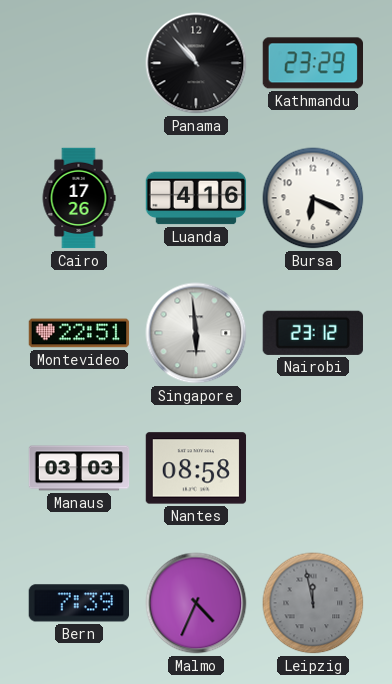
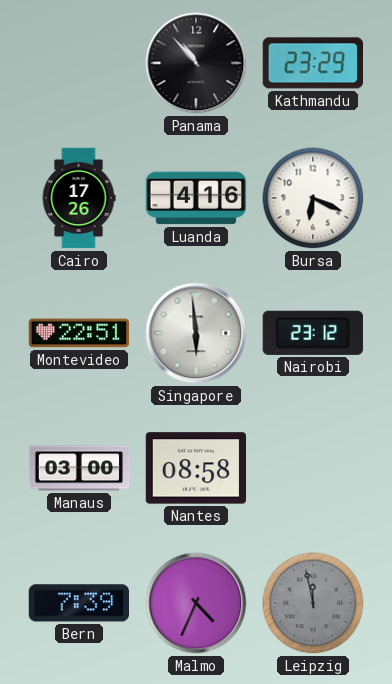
Manaus: 03:03 -> 03:00
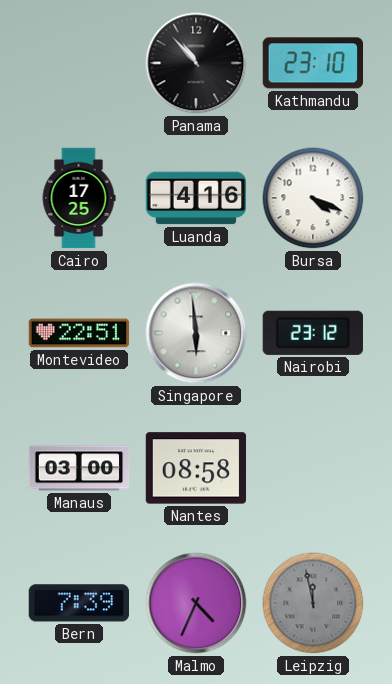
Kathmandu: 23:29 -> 23:10
Cairo: 17:26 -> 17:25
Bursa: 6:19 -> 4:19
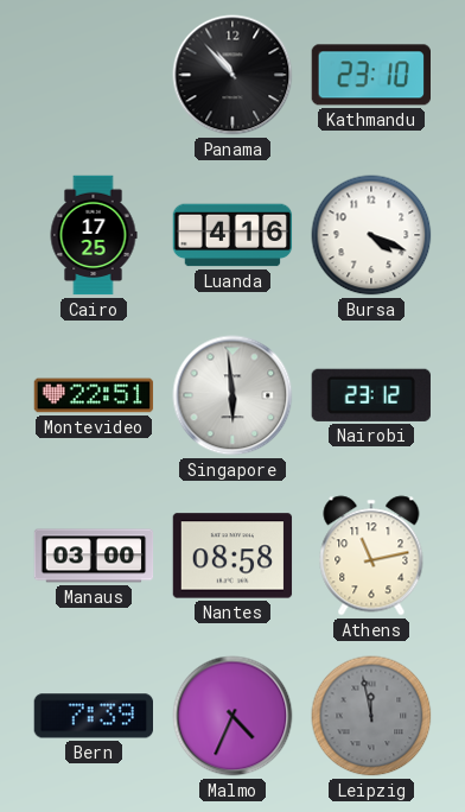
Athens: none -> 11:13
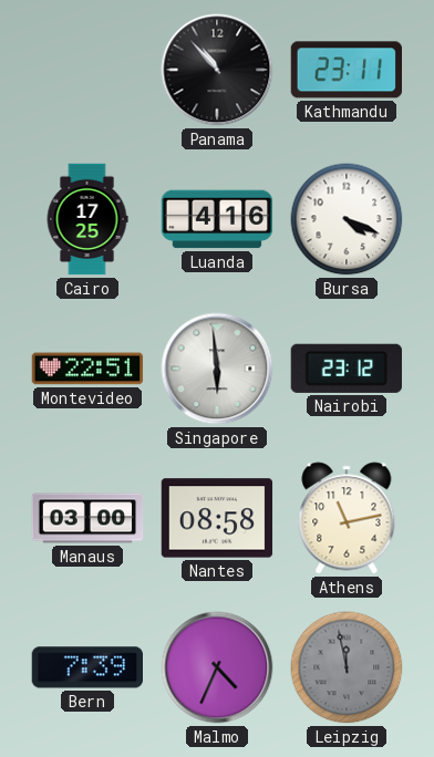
Kathmandu: 23:10 -> 23:11
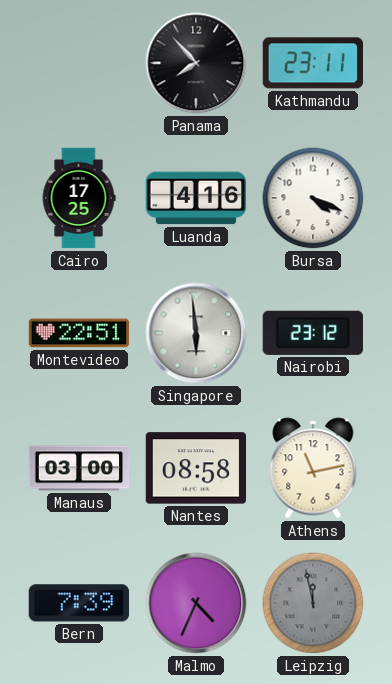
Panama: 10:53 -> 7:53
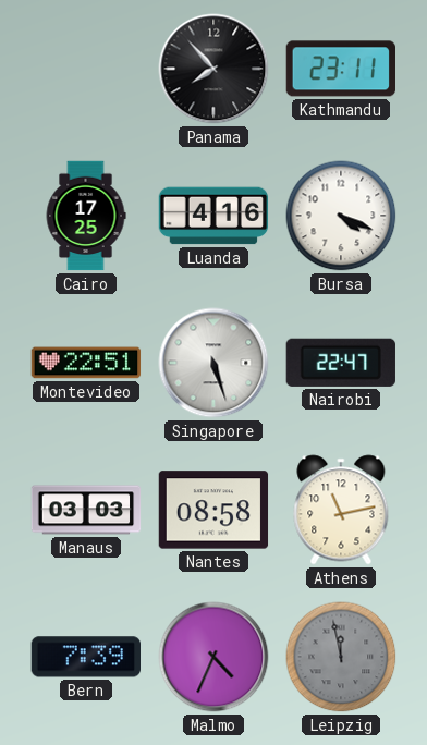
Singapore: 5:59 -> 5:27
Nairobi: 23:12 -> 22:47
Manaus: 03:00 -> 03:03
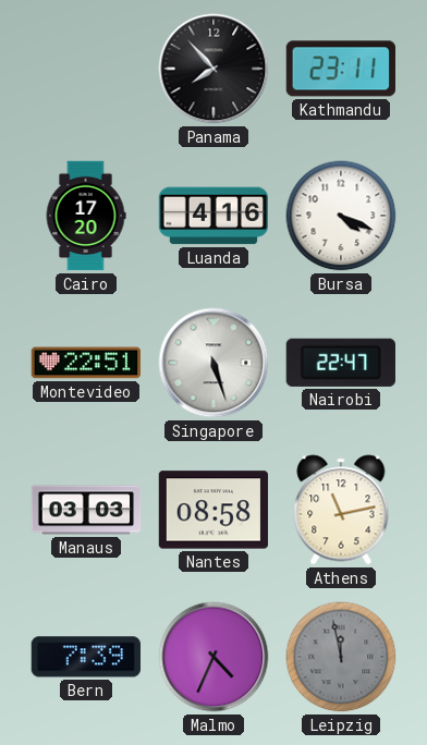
Cairo: 17:25 -> 17:20
